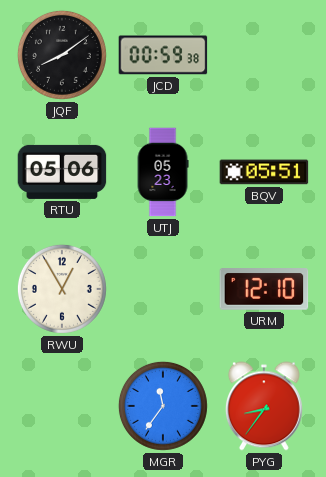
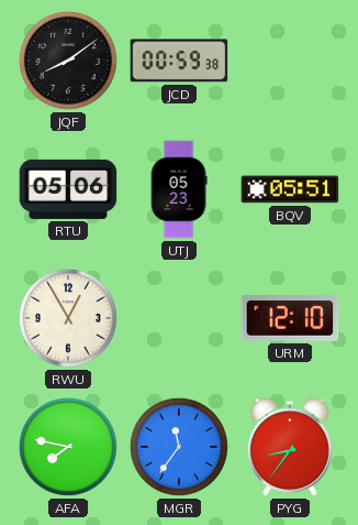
AFA: none -> 7:47
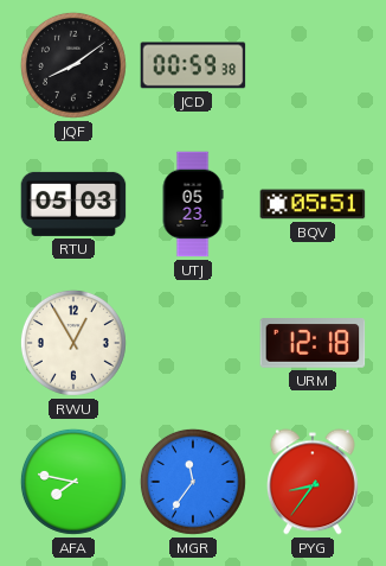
RTU: 05:06 -> 05:03
URM: 12:10 -> 12:18
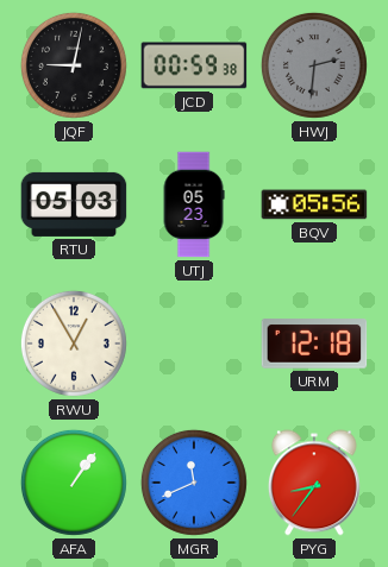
JQF: 8:09 -> 9:02
HWJ: none -> 2:31
BQV: 05:51 -> 05:56
AFA: 7:47 -> 1:06
MGR: 11:36 -> 11:41
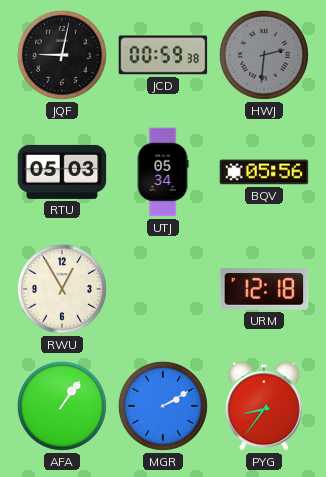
UTJ: 05:23 -> 05:34
MGR: 11:41 -> 2:10
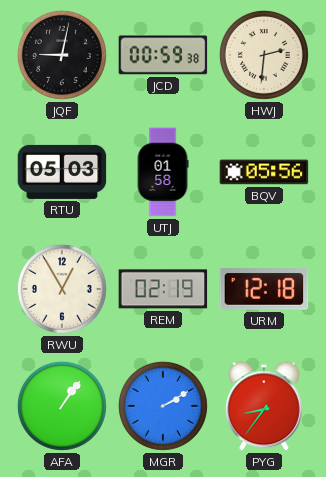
HWJ dial: grey -> cream
UTJ: 05:34 -> 01:58
REM: none -> 02:19
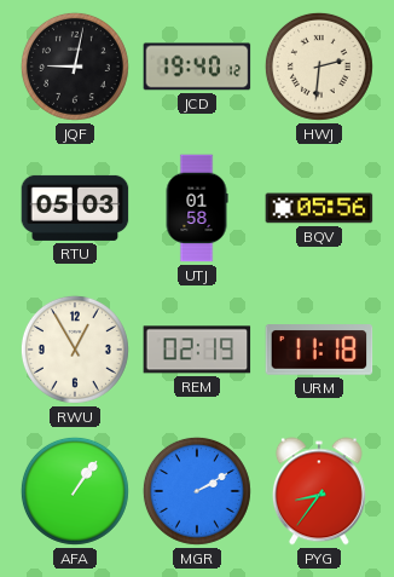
JCD: 00:59 -> 19:40
URM: 12:18 -> 11:18
